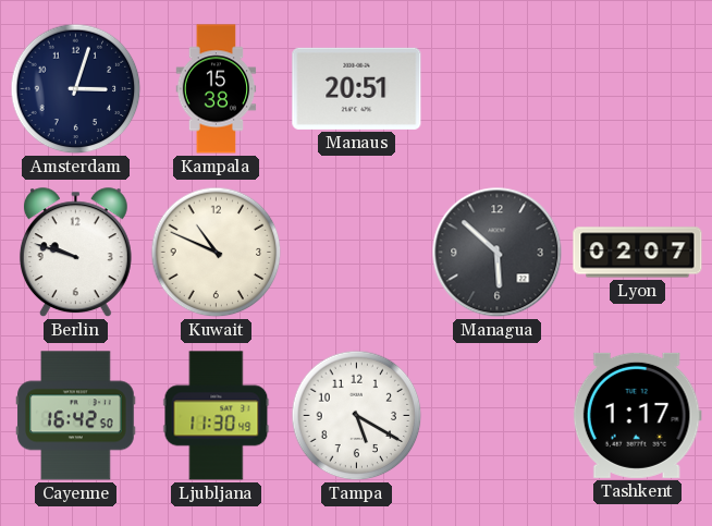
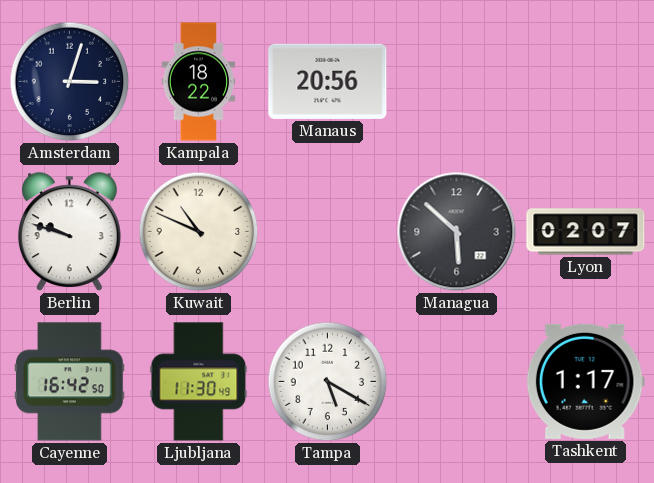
Kampala: 15:38 -> 18:22
Manaus: 20:51 -> 20:56
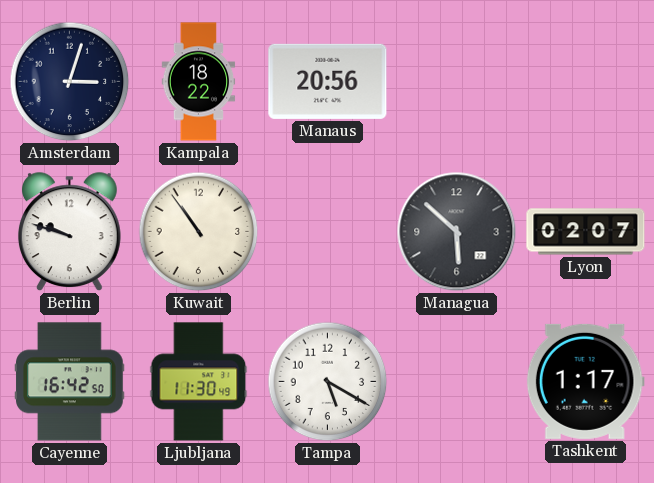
Kuwait: 10:49 -> 10:54
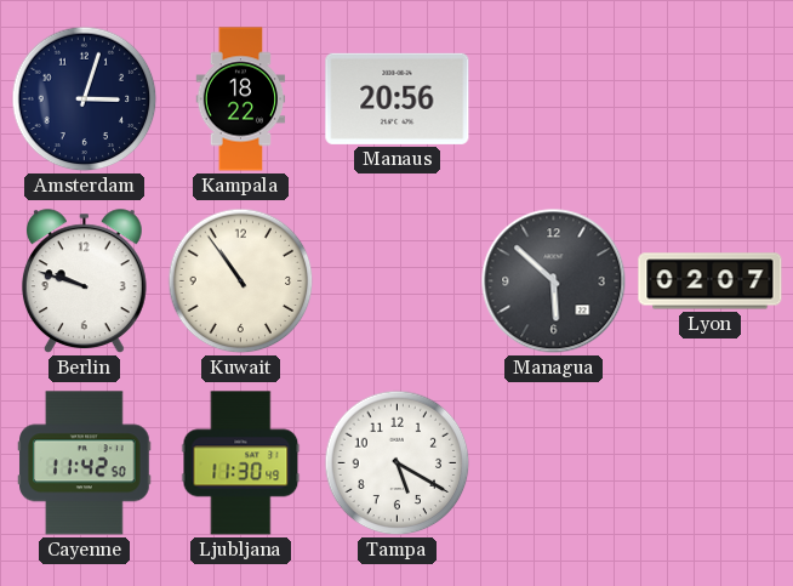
Cayenne: 16:42 -> 11:42
Tashkent: 1:17 -> none
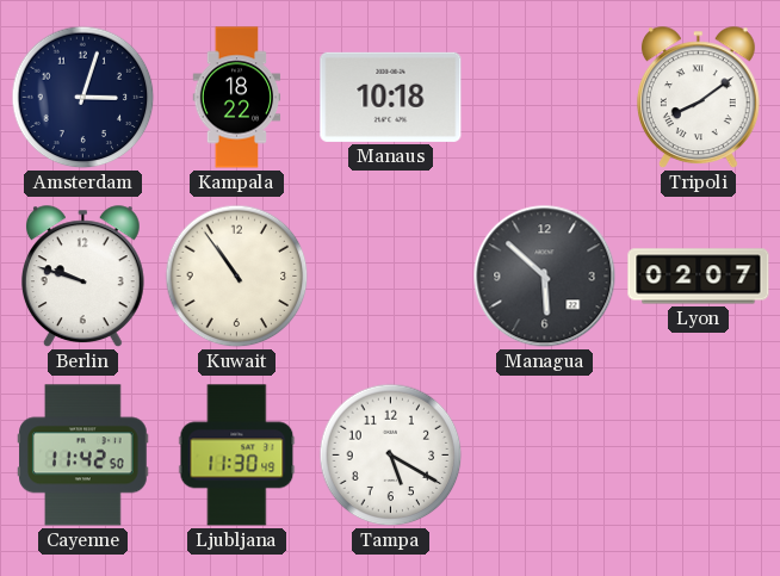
Manaus: 20:56 -> 10:18
Tripoli: none -> 8:09
